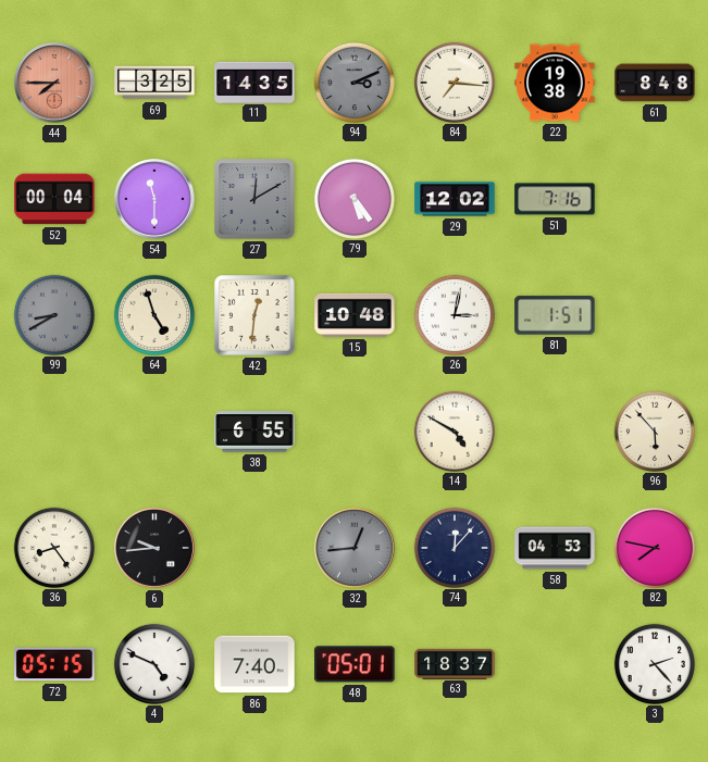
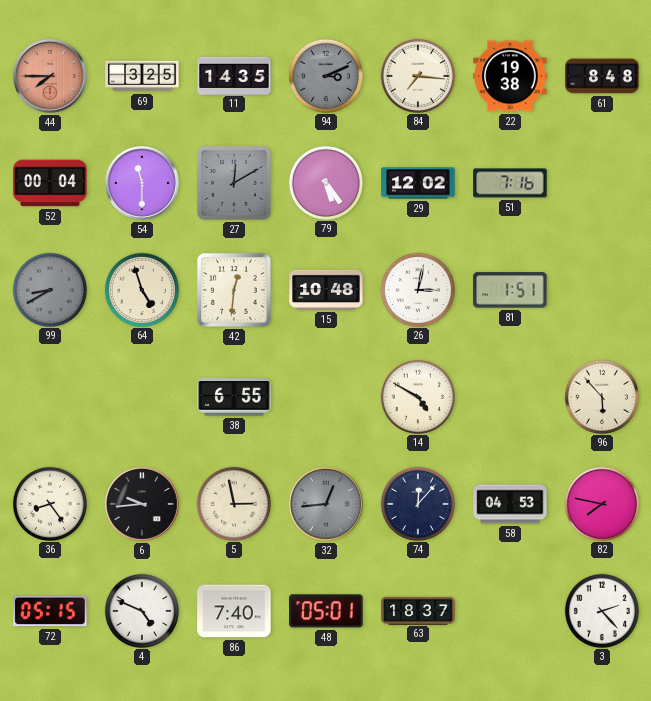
5: none -> 2:58
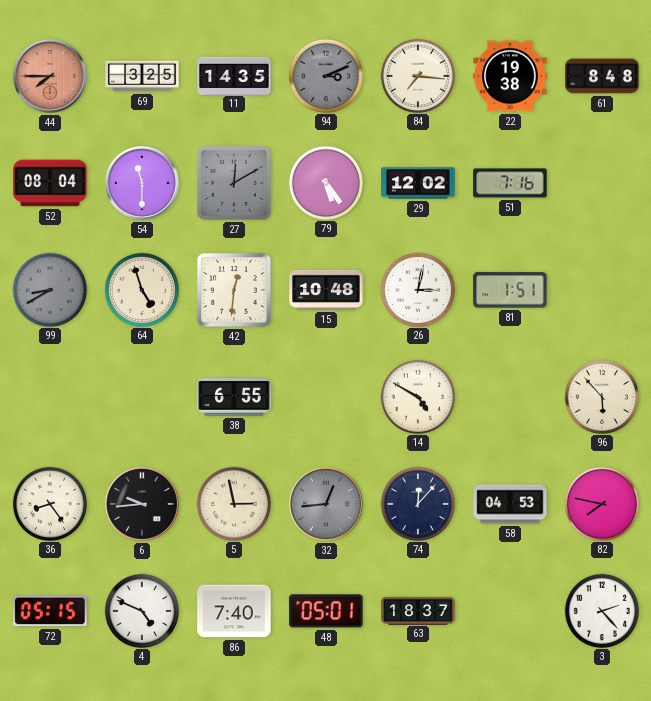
52: 00:04 -> 08:04
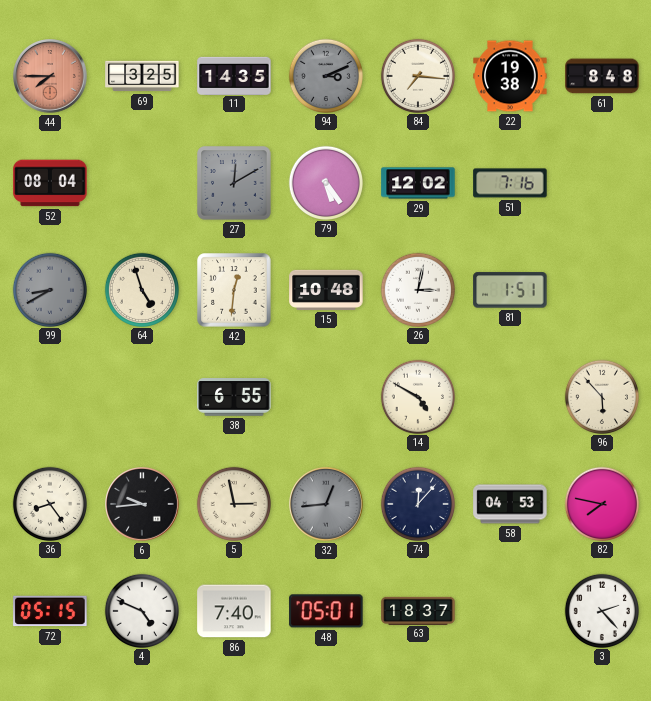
54: 11:30 -> none
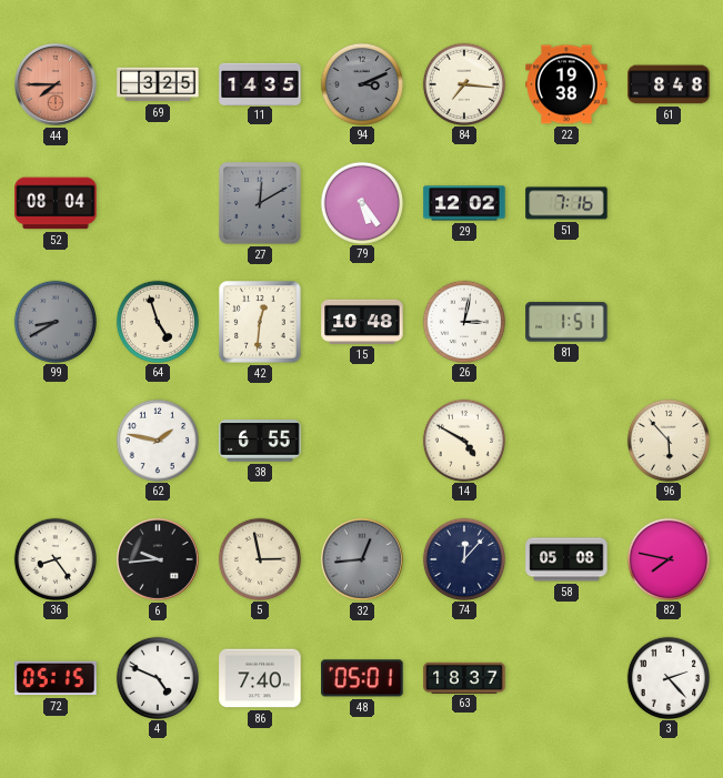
62: none -> 1:47
58: 04:53 -> 05:08
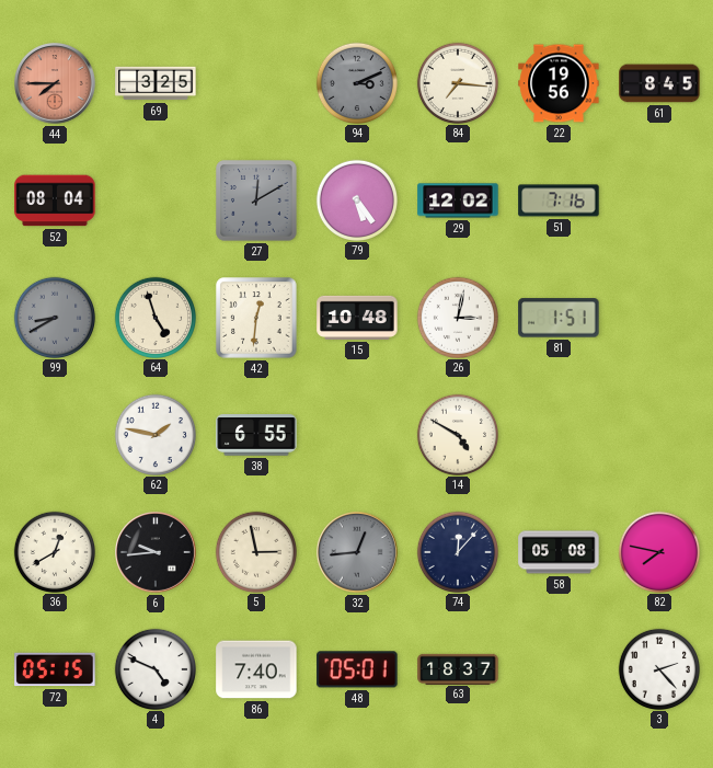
11: 14:35 -> none
22: 19:38 -> 19:56
61: 8:48 -> 8:45
96: 5:53 -> none
36: 8:24 -> 12:40
